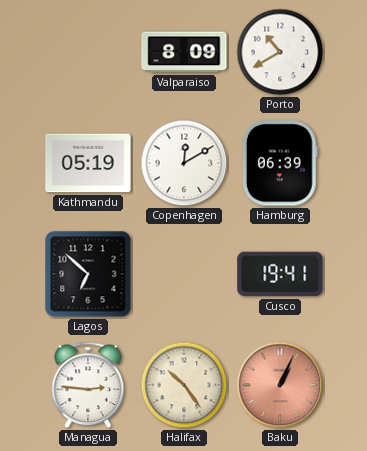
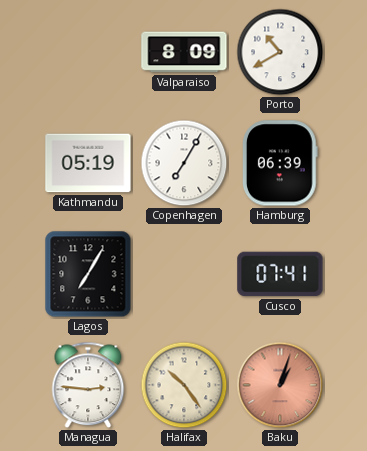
Copenhagen: 12:10 -> 7:05
Lagos: 6:52 -> 7:05
Cusco: 19:41 -> 07:41
Baku: 1:04 -> 1:03
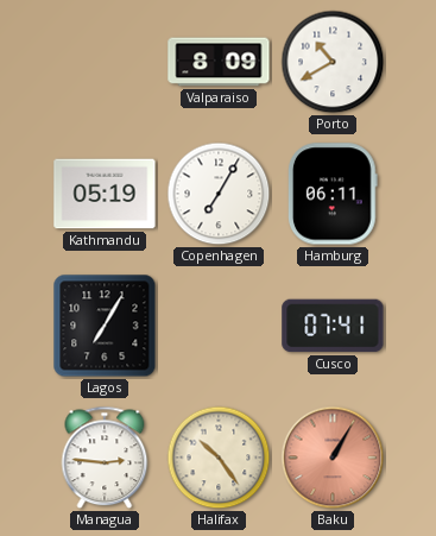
Hamburg: 06:39 -> 06:11
Baku: 1:03 -> 1:05
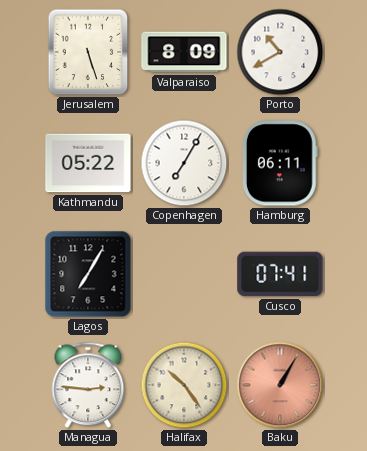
Jerusalem: none -> 5:27
Kathmandu: 05:19 -> 05:22
